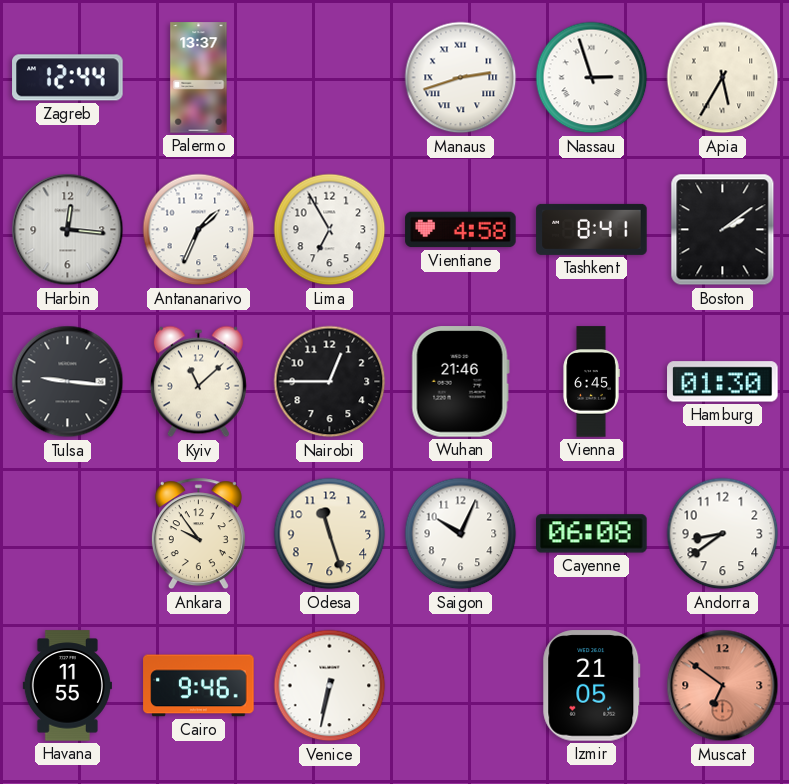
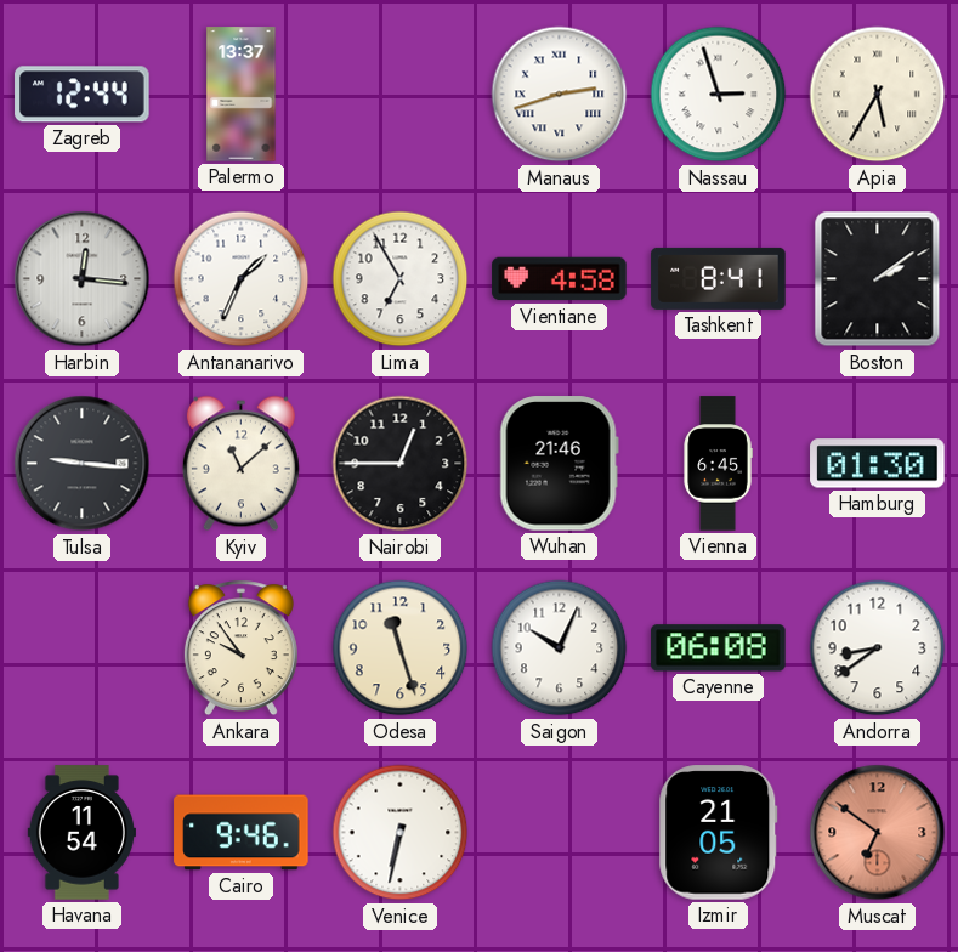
Havana: 11:55 -> 11:54
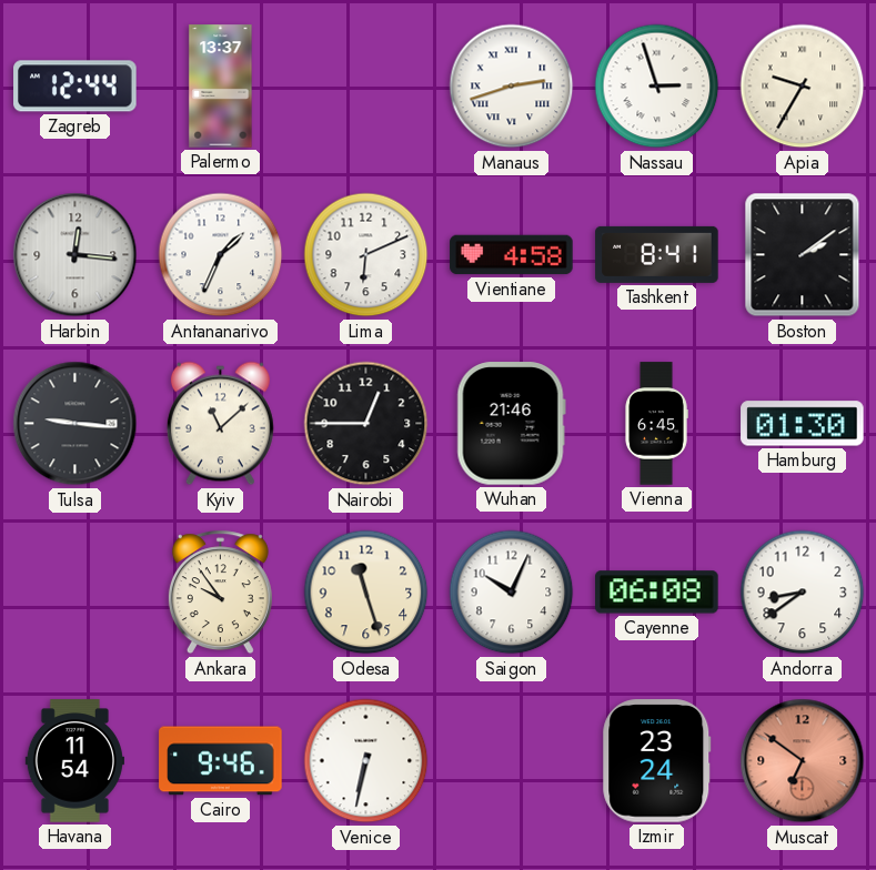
Apia: 5:35 -> 9:35
Lima: 6:55 -> 6:11
Izmir: 21:05 -> 23:24
